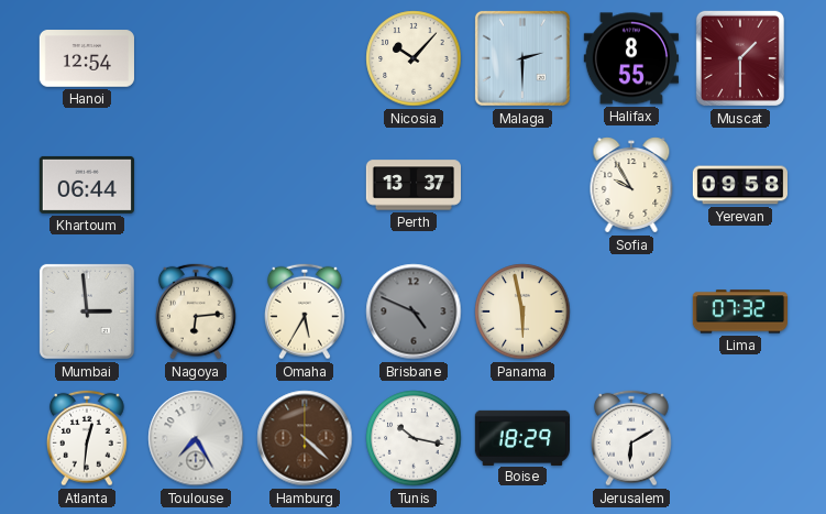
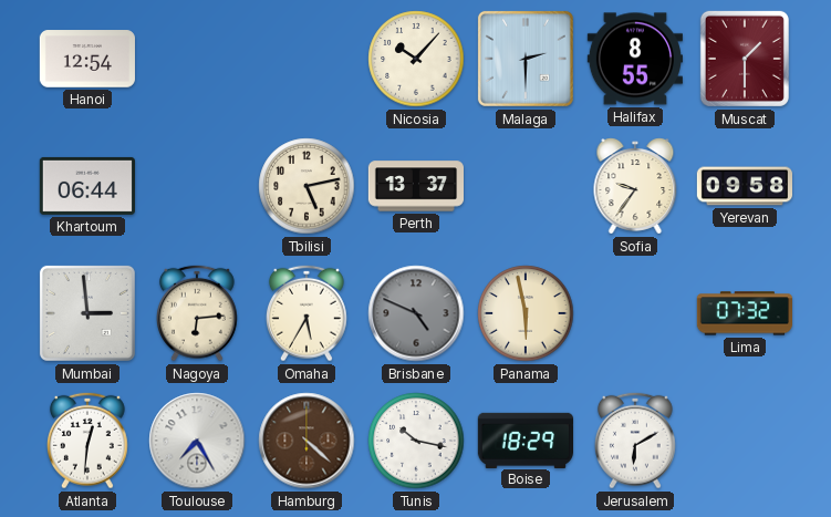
Tbilisi: none -> 5:13
Sofia: 9:55 -> 9:36
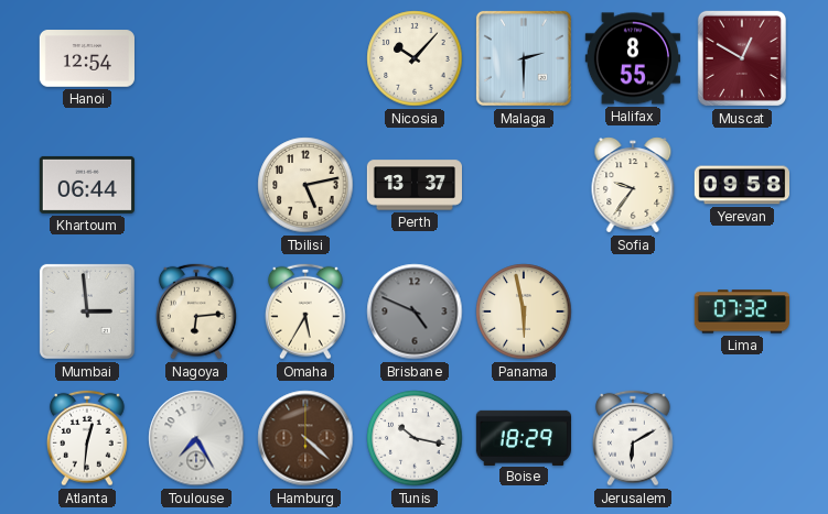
Muscat: 1:30 -> 12:50
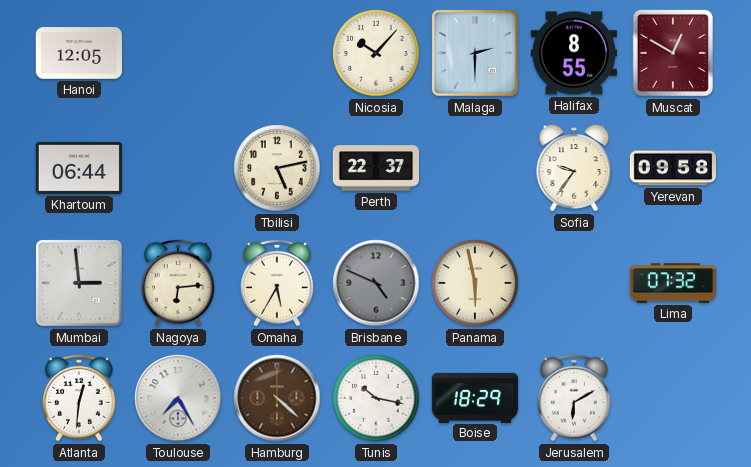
Hanoi: 12:54 -> 12:05
Perth: 13:37 -> 22:37
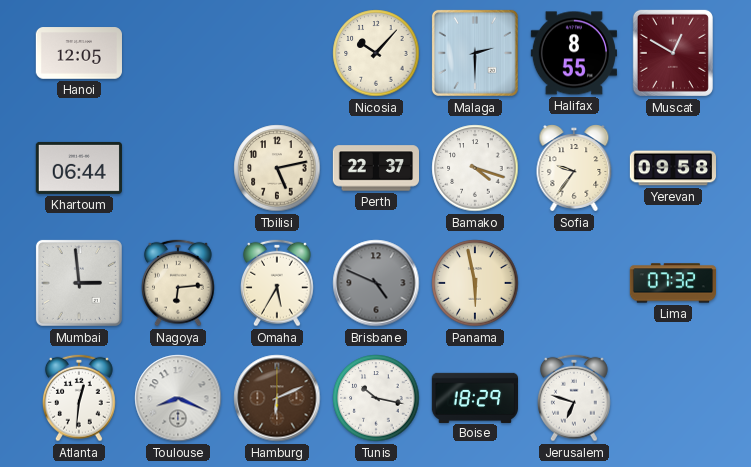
Bamako: none -> 4:18
Toulouse: 7:25 -> 8:19
Hamburg: 4:22 -> 6:11
Jerusalem: 6:10 -> 6:48
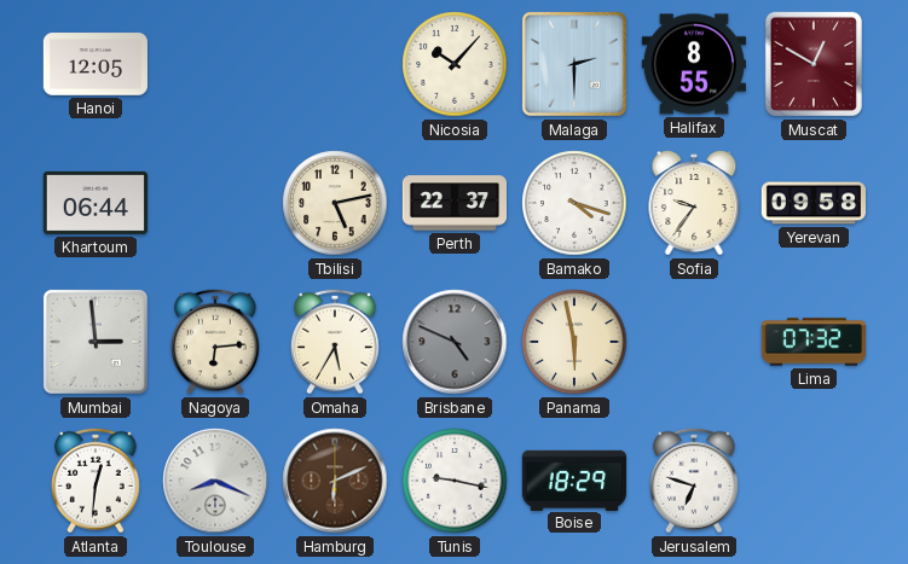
Tunis: 10:17 -> 9:17
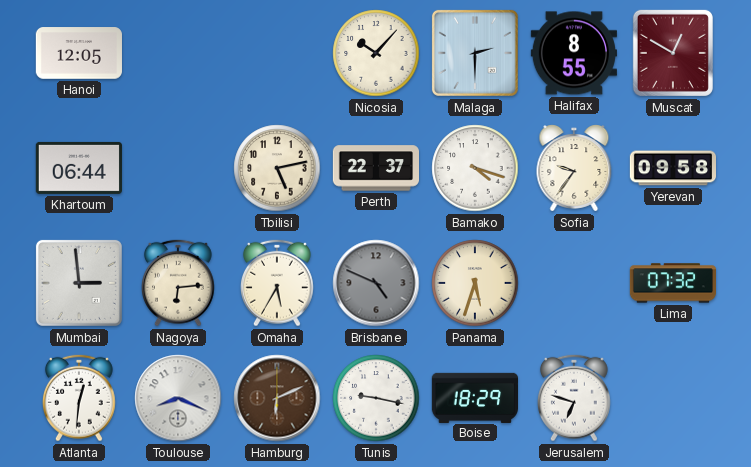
Panama: 5:58 -> 5:33
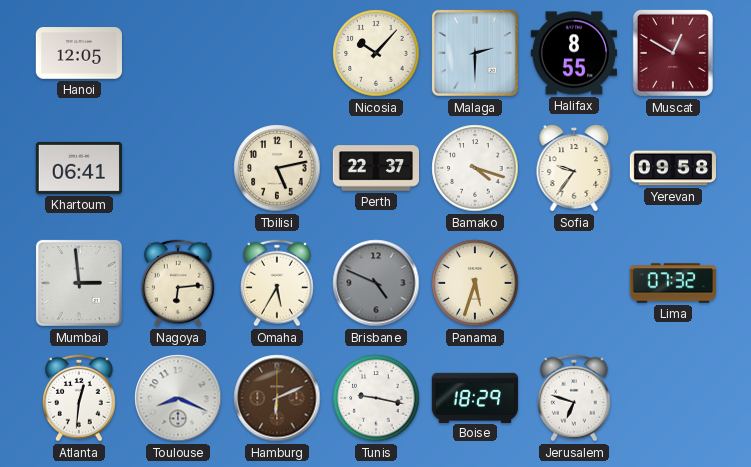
Khartoum: 06:44 -> 06:41
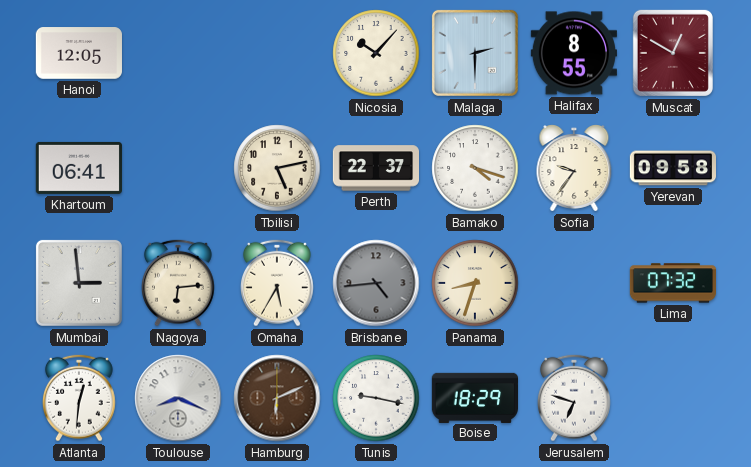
Brisbane: 4:49 -> 4:44
Panama: 5:33 -> 8:33
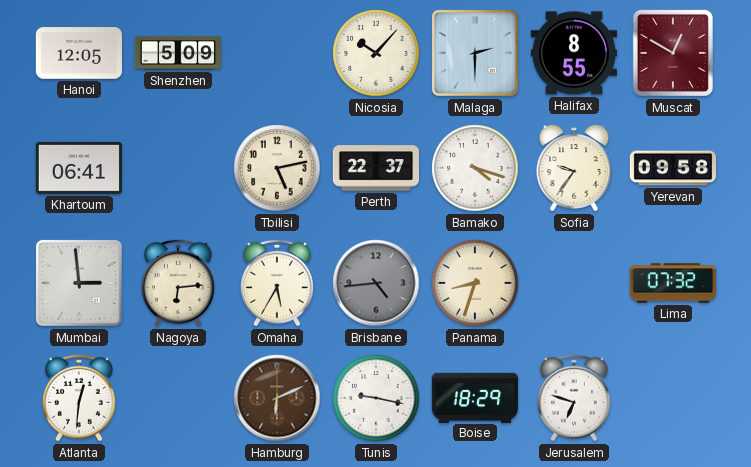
Shenzhen: none -> 5:09
Toulouse: 8:19 -> none
